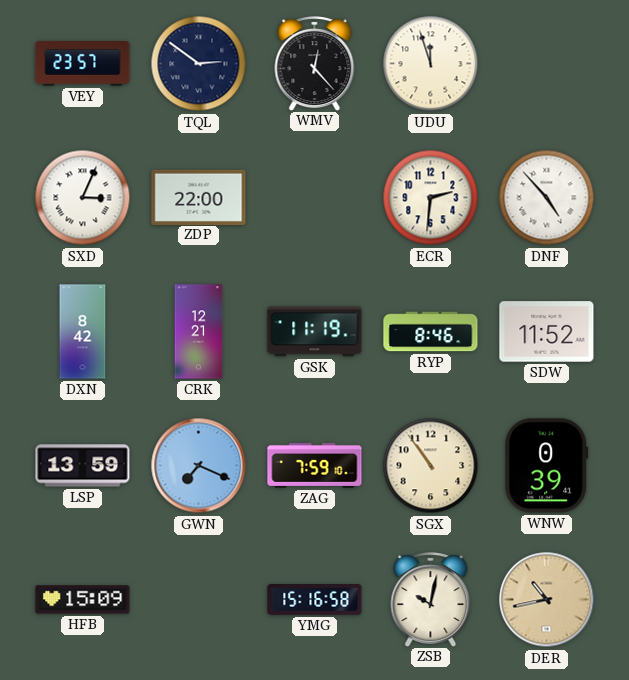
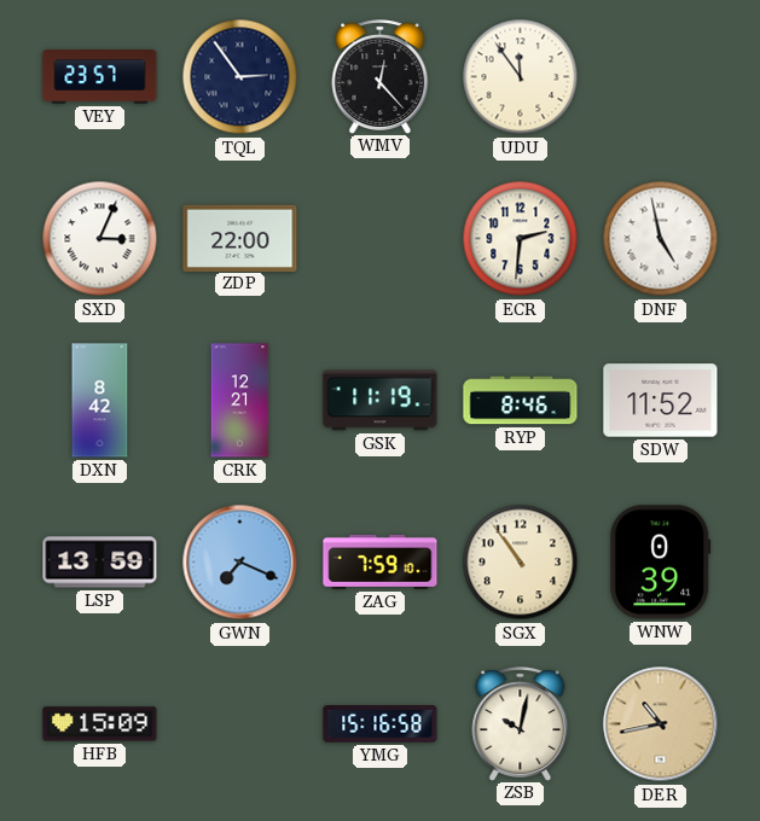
TQL: 2:51 -> 2:54
UDU: 11:57 -> 11:54
DNF: 4:53 -> 4:58
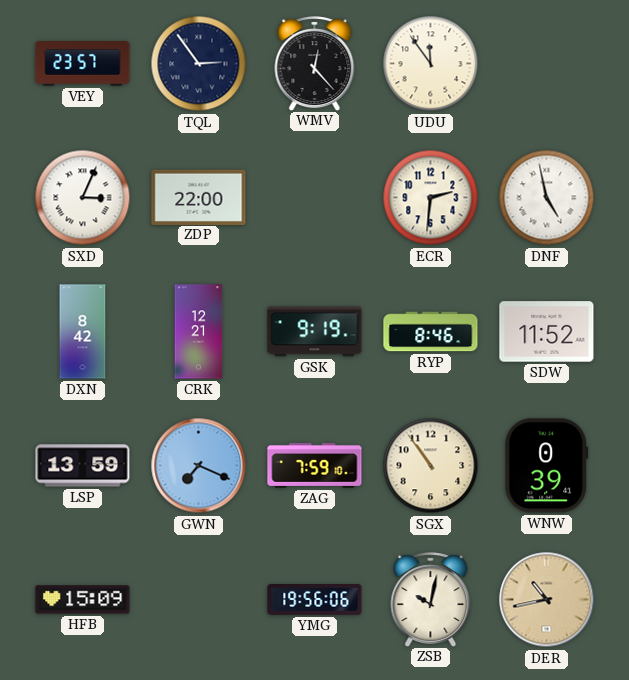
GSK: 11:19 -> 9:19
YMG: 15:16 -> 19:56
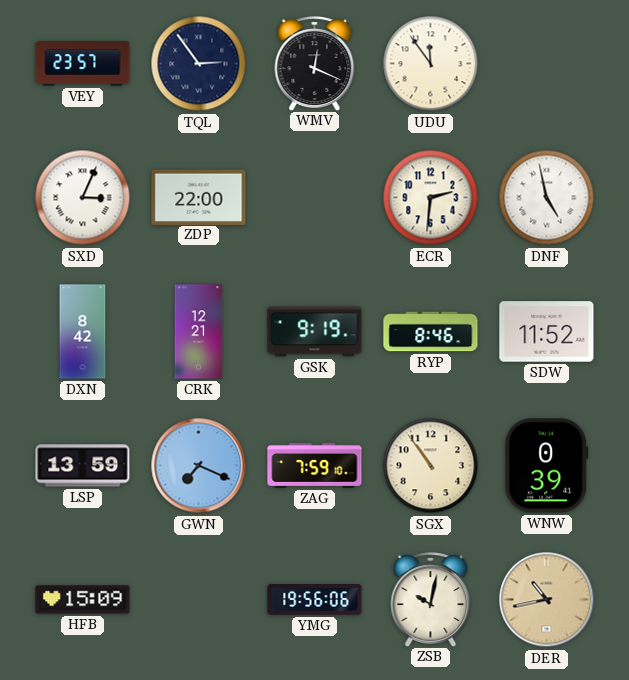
WMV: 12:23 -> 12:19
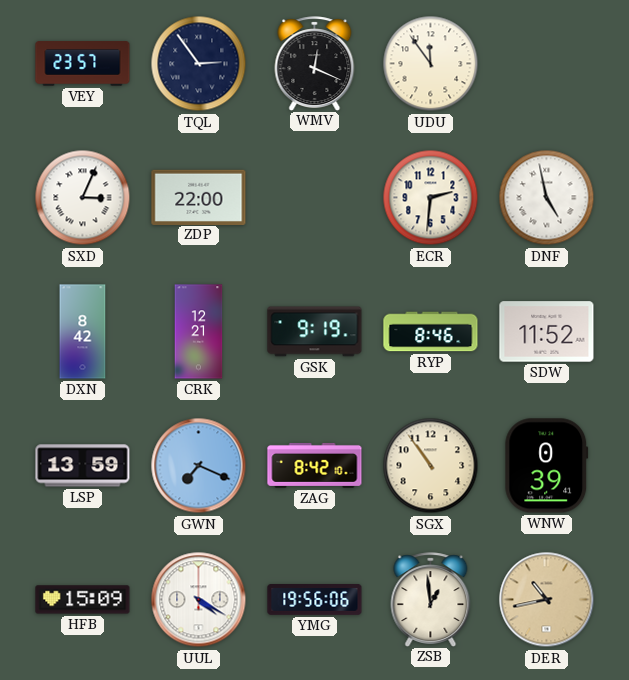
ZAG: 7:59 -> 8:42
UUL: none -> 4:20
ZSB: 10:02 -> 12:59
